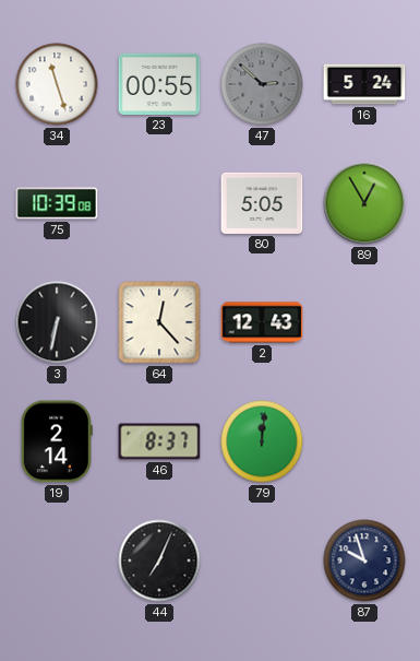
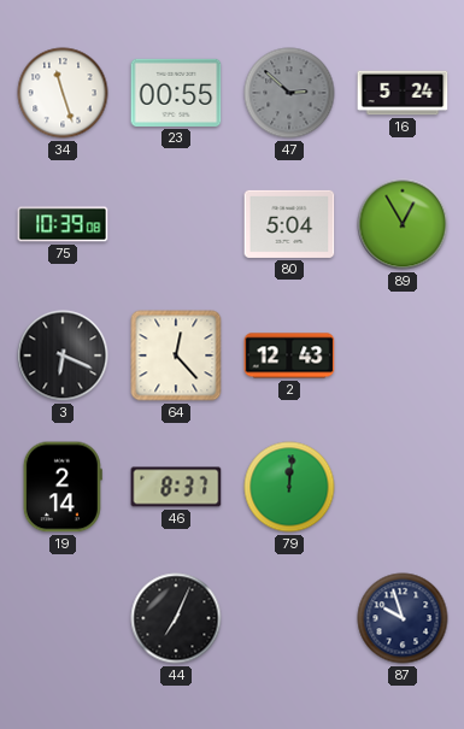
80: 5:05 -> 5:04
3: 6:32 -> 6:19
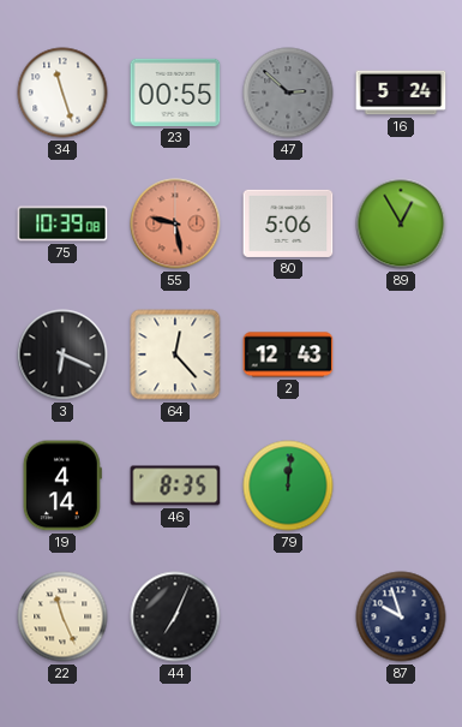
55: none -> 9:28
80: 5:04 -> 5:06
19: 2:14 -> 4:14
46: 8:37 -> 8:35
22: none -> 11:26
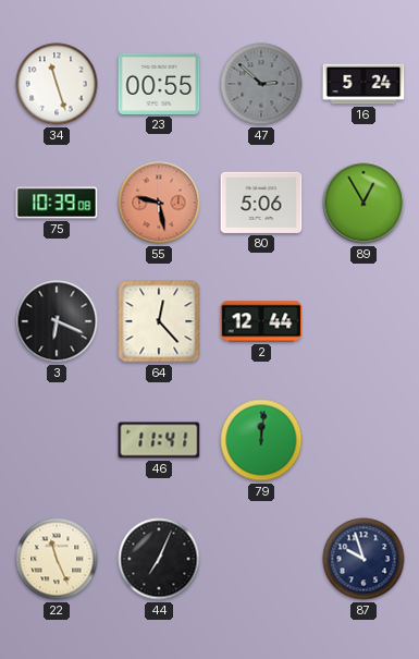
2: 12:43 -> 12:44
19: 4:14 -> none
46: 8:35 -> 11:41
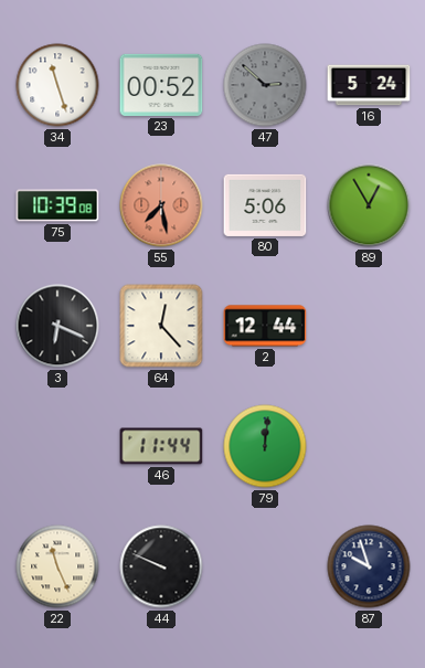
23: 00:55 -> 00:52
55: 9:28 -> 7:28
46: 11:41 -> 11:44
44: 7:04 -> 9:49
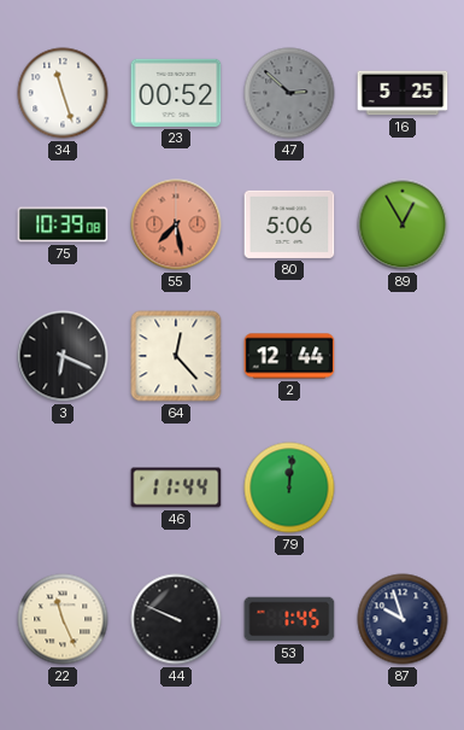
16: 5:24 -> 5:25
53: none -> 1:45
